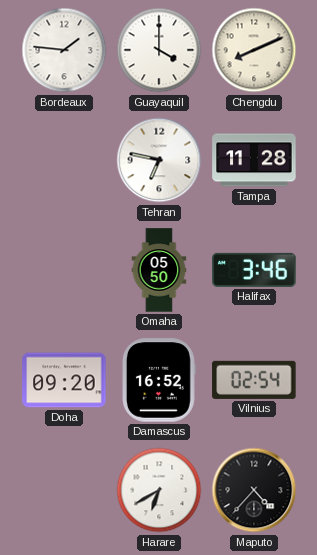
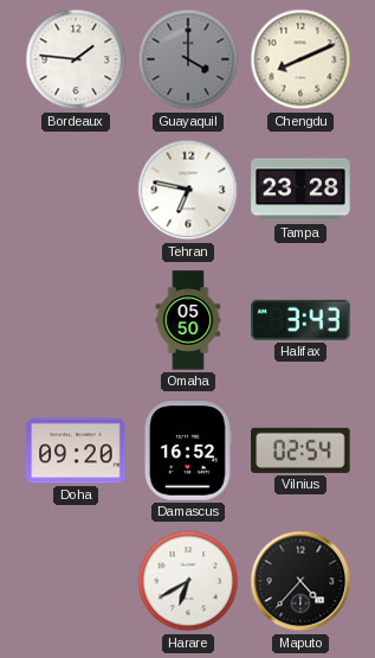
Guayaquil dial: white -> grey
Tampa: 11:28 -> 23:28
Halifax: 3:46 -> 3:43
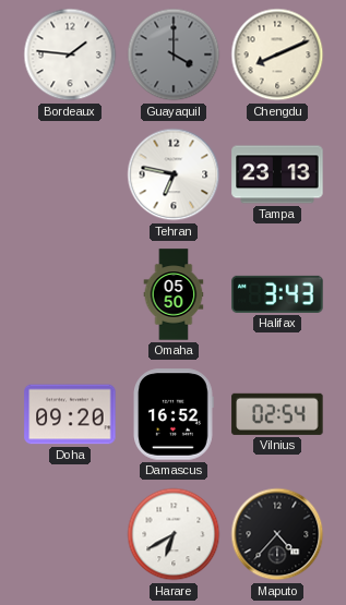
Tampa: 23:28 -> 23:13
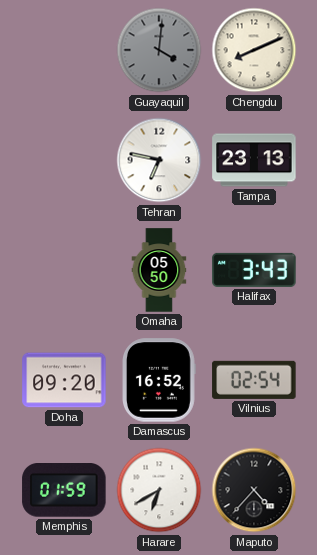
Bordeaux: 1:46 -> none
Guayaquil: 4:00 -> 4:01
Memphis: none -> 01:59
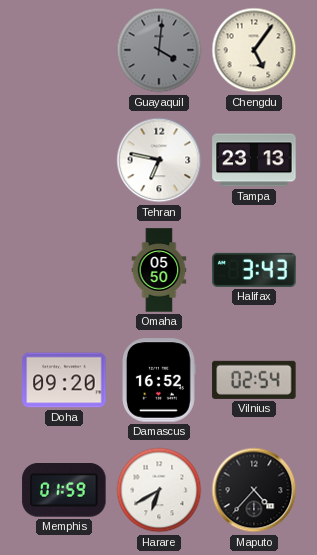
Chengdu: 8:11 -> 5:06
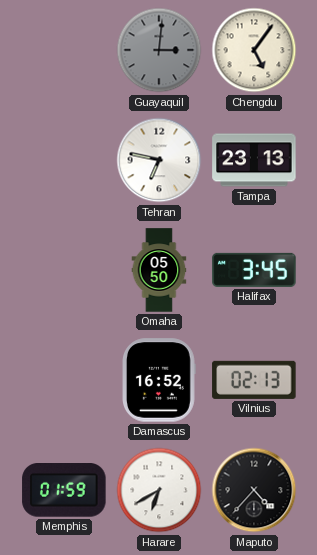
Guayaquil: 4:01 -> 3:01
Halifax: 3:43 -> 3:45
Doha: 09:20 -> none
Vilnius: 02:54 -> 02:13
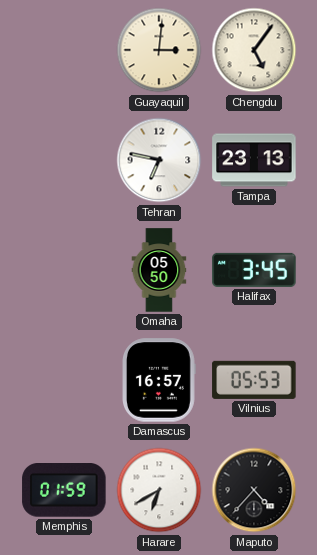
Guayaquil dial: grey -> cream
Damascus: 16:52 -> 16:57
Vilnius: 02:13 -> 05:53
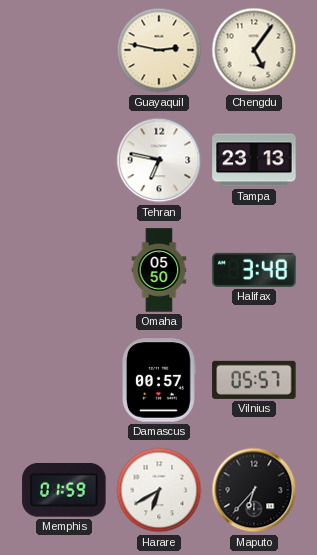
Guayaquil: 3:01 -> 2:47
Halifax: 3:45 -> 3:48
Damascus: 16:57 -> 00:57
Vilnius: 05:53 -> 05:57
Maputo: 4:37 -> 6:37
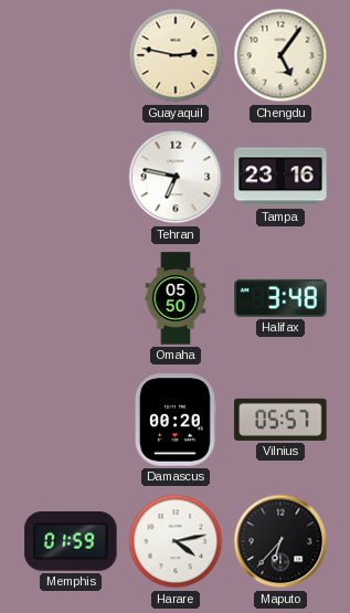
Tampa: 23:13 -> 23:16
Damascus: 00:57 -> 00:20
Harare: 6:40 -> 4:13
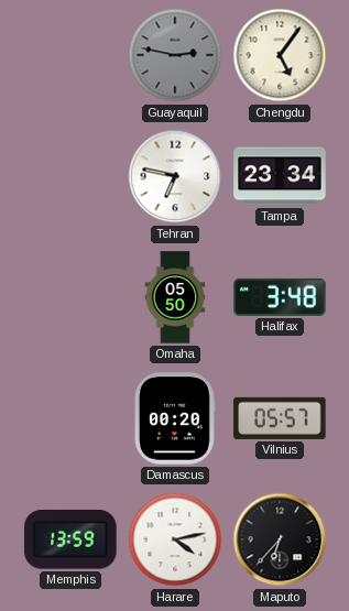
Guayaquil dial: cream -> grey
Tampa: 23:16 -> 23:34
Memphis: 01:59 -> 13:59
